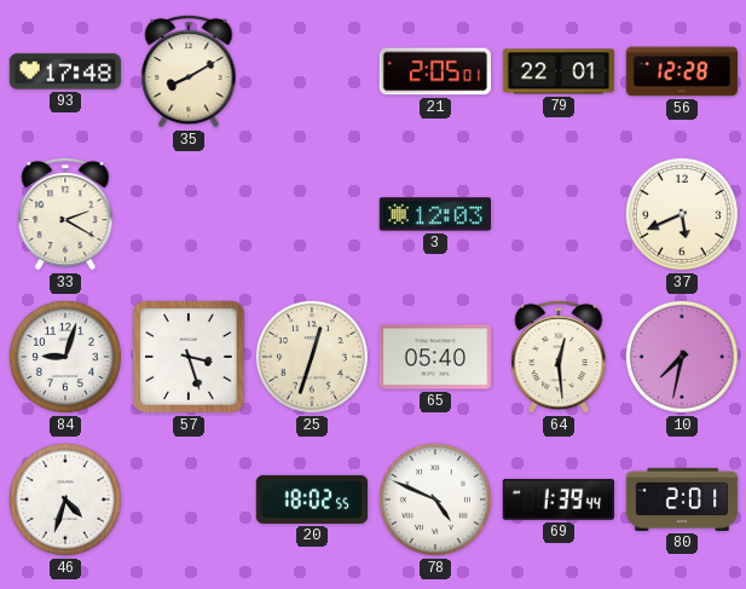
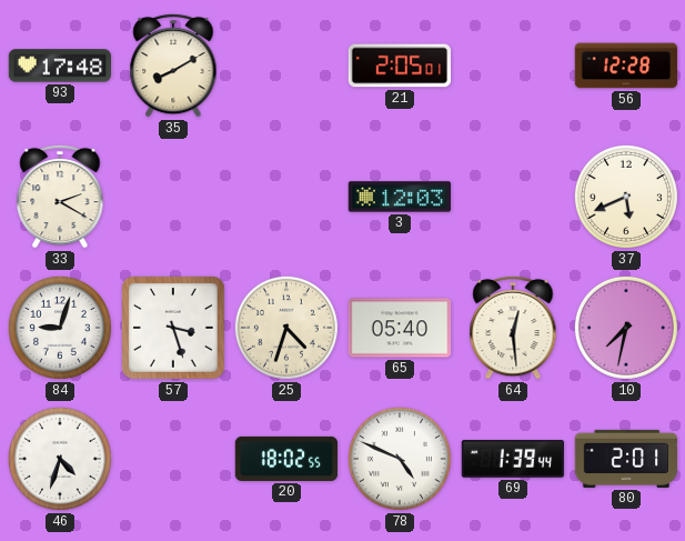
79: 22:01 -> none
25: 12:33 -> 4:33
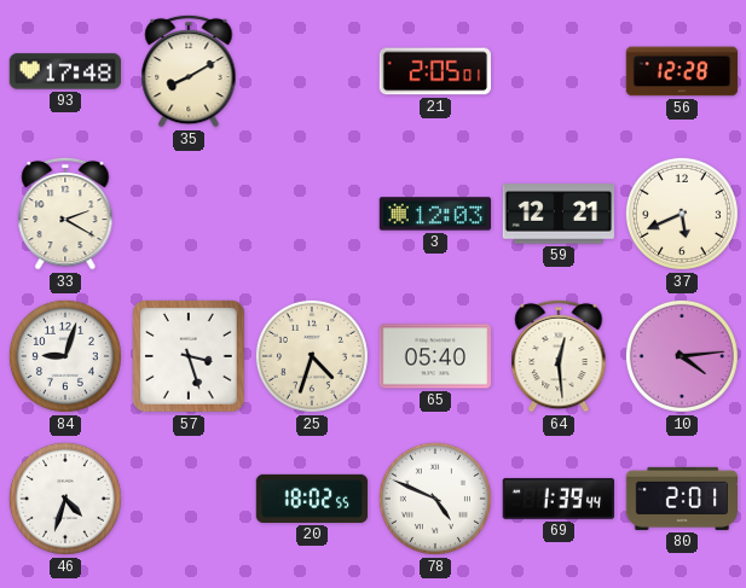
59: none -> 12:21
10: 7:32 -> 4:14
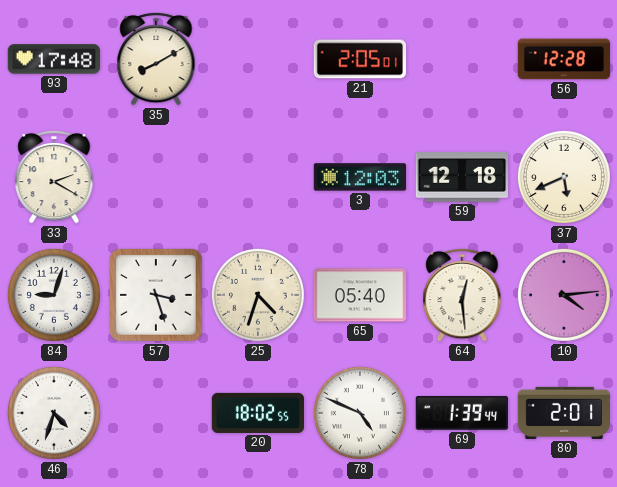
59: 12:21 -> 12:18
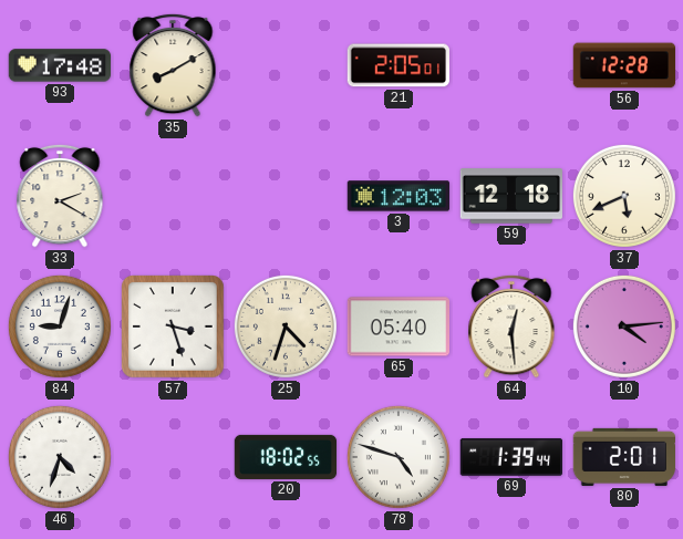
78: 4:49 -> 4:48
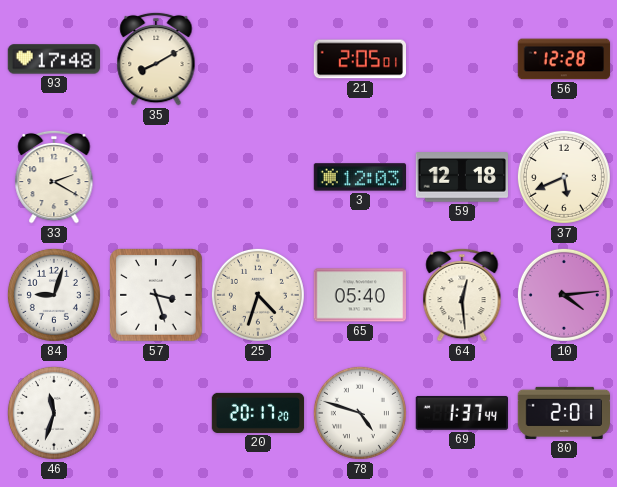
46: 4:33 -> 11:33
20: 18:02 -> 20:17
69: 1:39 -> 1:37
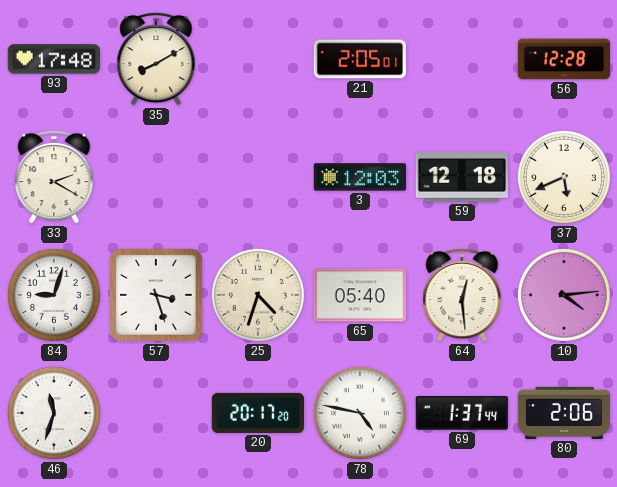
78: 4:48 -> 4:47
80: 2:01 -> 2:06
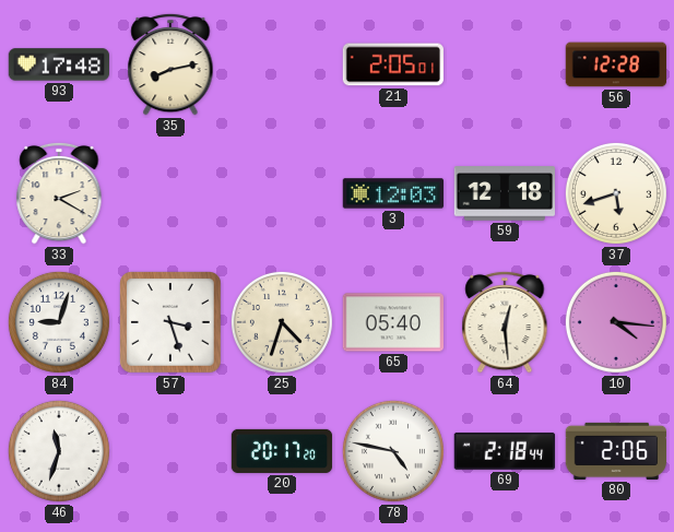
35: 8:10 -> 8:13
37: 5:41 -> 5:42
10: 4:14 -> 4:16
69: 1:37 -> 2:18
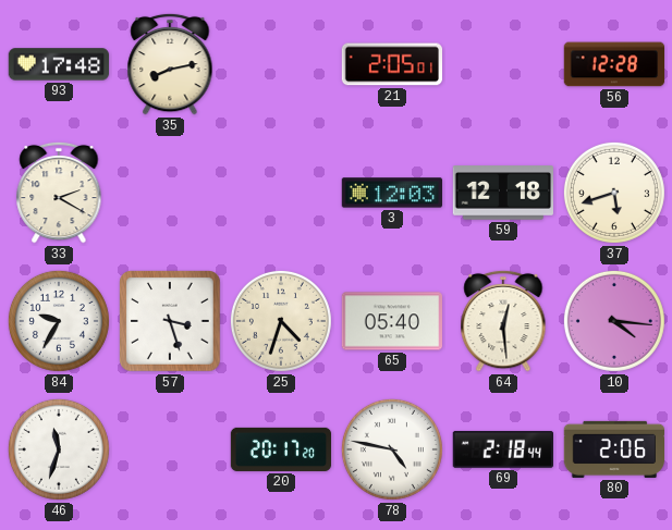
84: 9:03 -> 9:35
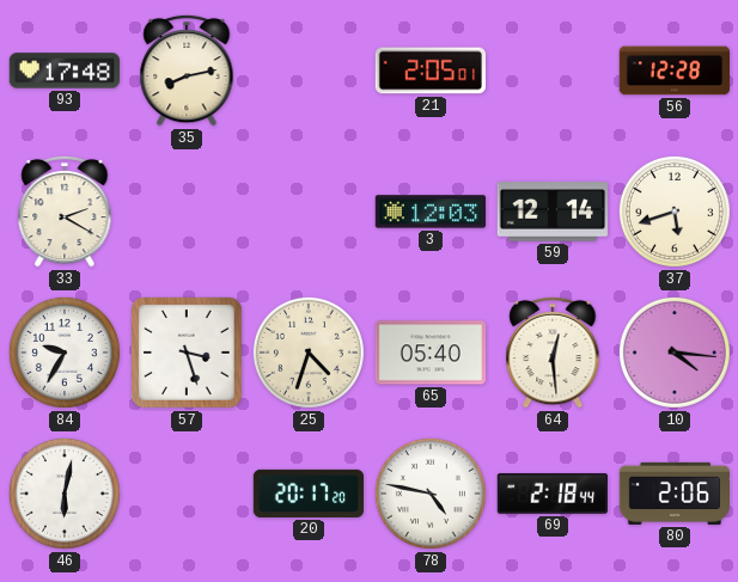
59: 12:18 -> 12:14
46: 11:33 -> 6:02
